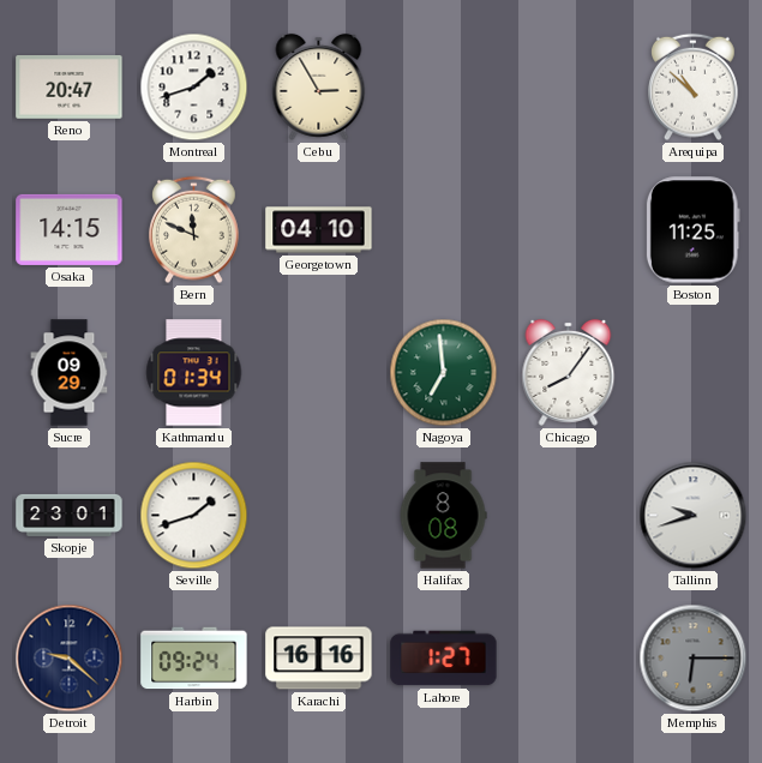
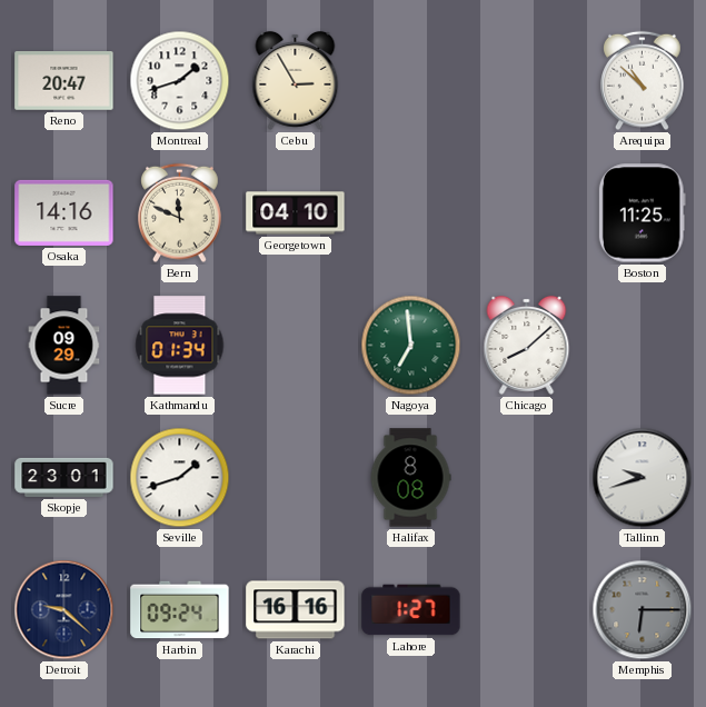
Osaka: 14:15 -> 14:16
Chicago: 8:06 -> 8:08
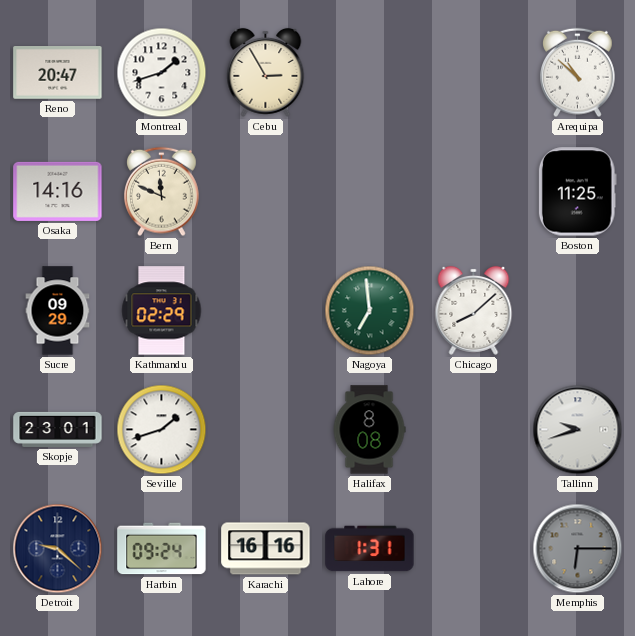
Georgetown: 04:10 -> none
Kathmandu: 01:34 -> 02:29
Lahore: 1:27 -> 1:31
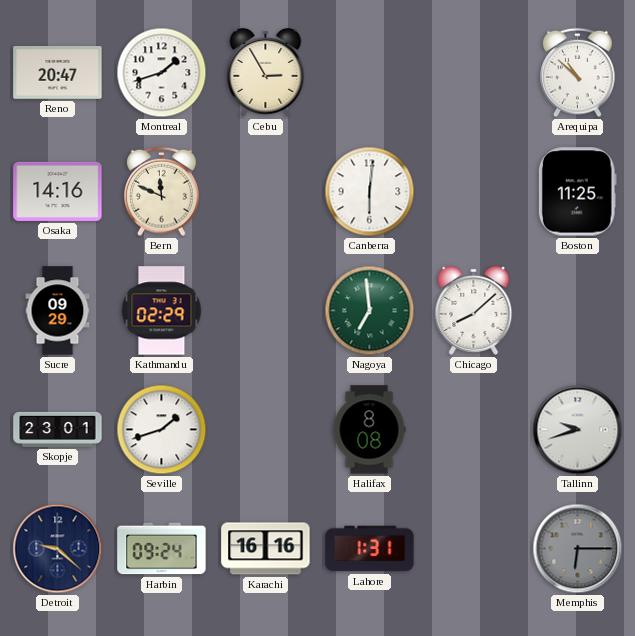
Canberra: none -> 6:01
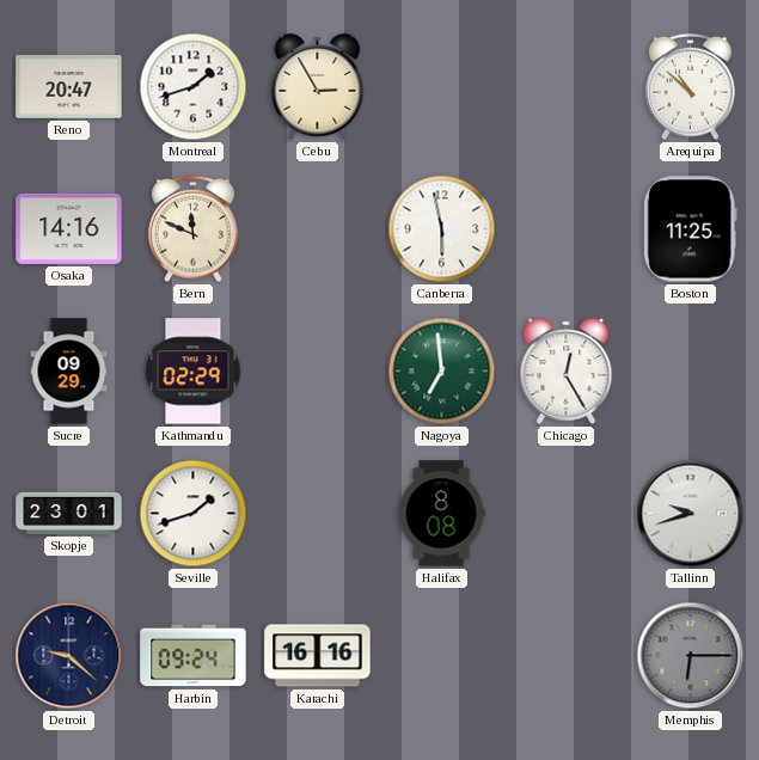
Canberra: 6:01 -> 5:58
Chicago: 8:08 -> 12:25
Lahore: 1:31 -> none
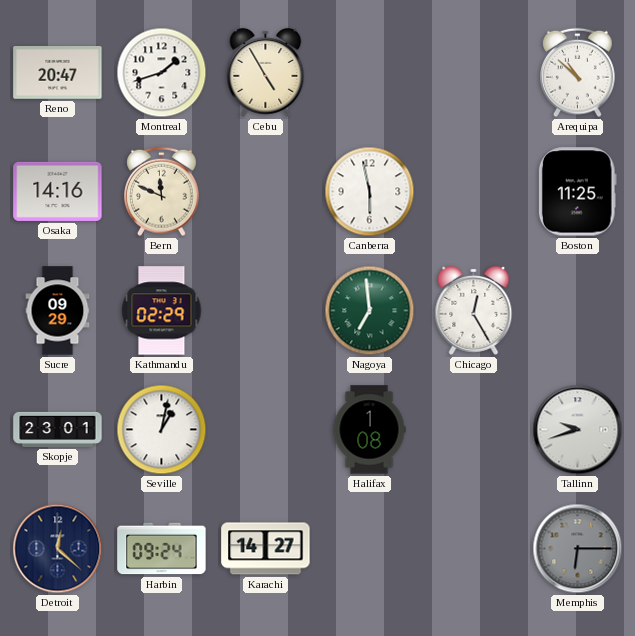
Cebu: 2:55 -> 4:55
Seville: 1:42 -> 1:02
Halifax: 8:08 -> 1:08
Detroit: 9:22 -> 12:22
Karachi: 16:16 -> 14:27
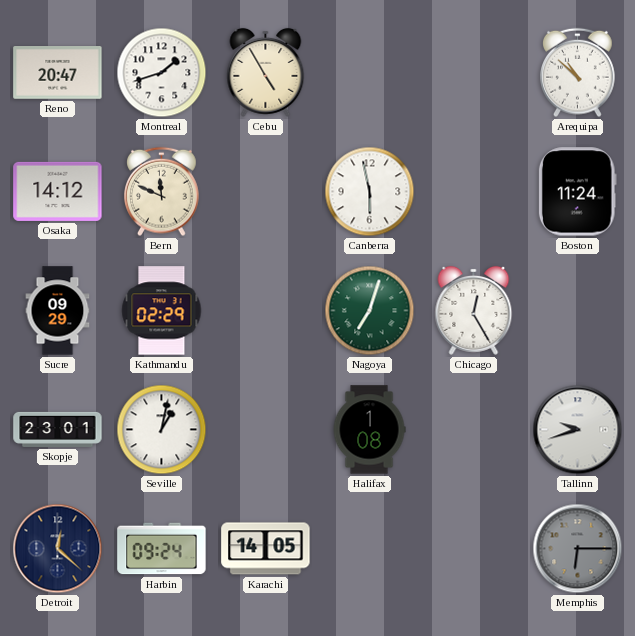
Osaka: 14:16 -> 14:12
Boston: 11:25 -> 11:24
Nagoya: 6:59 -> 7:03
Karachi: 14:27 -> 14:05
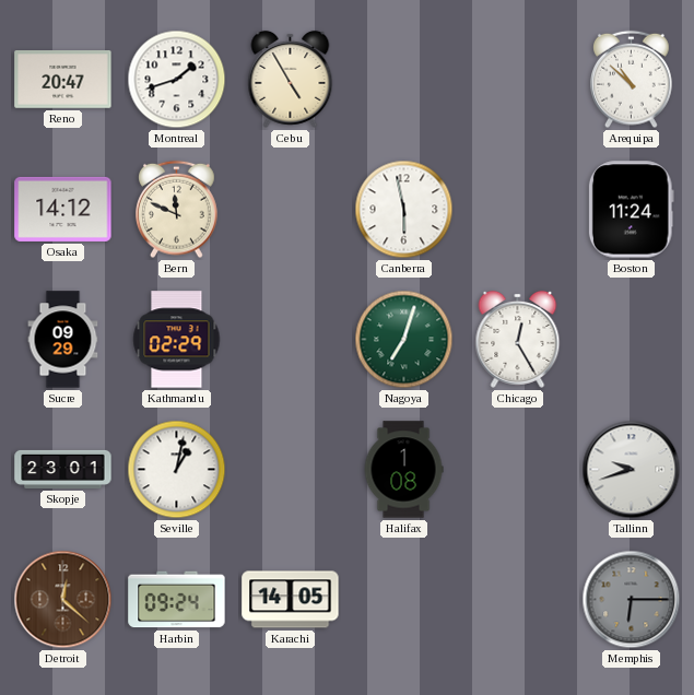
Detroit dial: navy -> brown
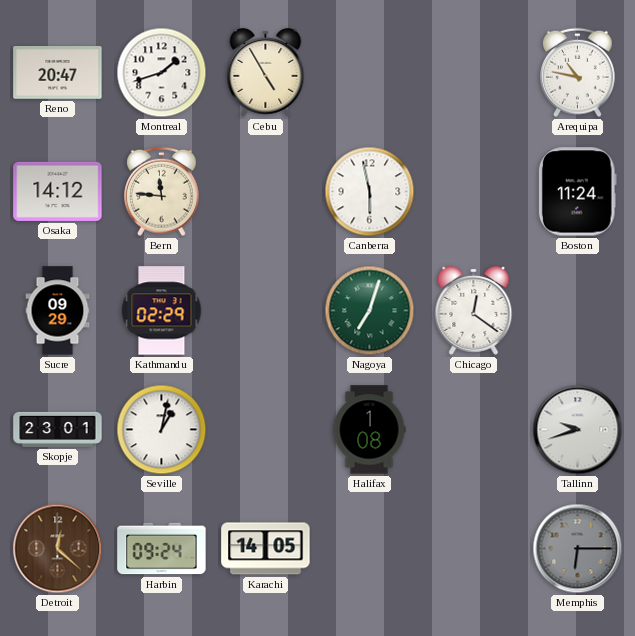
Arequipa: 10:52 -> 10:47
Bern: 11:49 -> 11:46
Chicago: 12:25 -> 12:21
